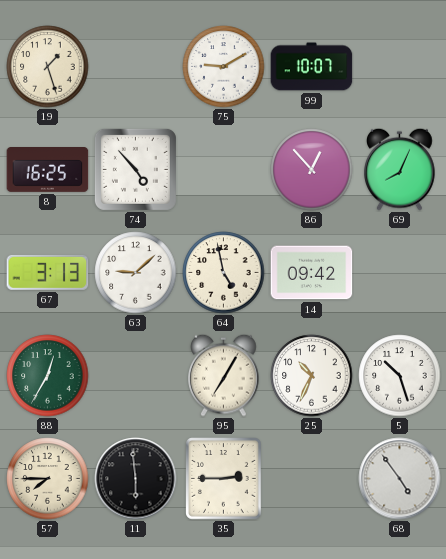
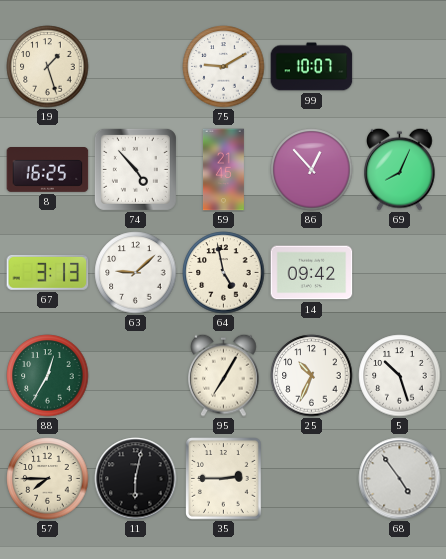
59: none -> 21:45
11: 5:59 -> 6:02
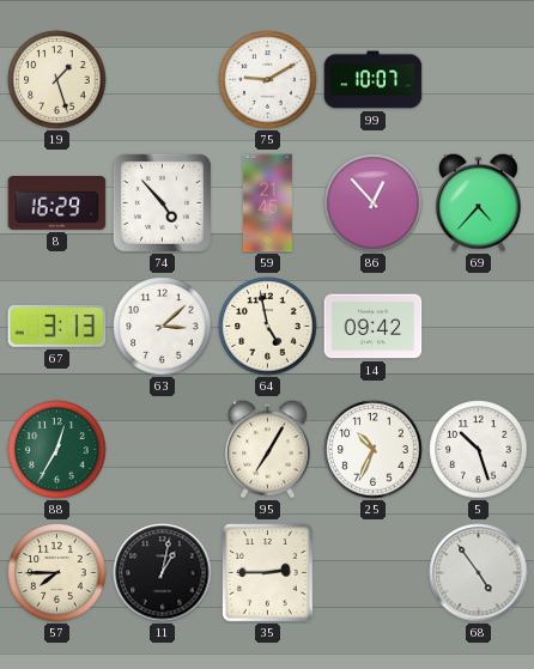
8: 16:25 -> 16:29
69: 8:04 -> 4:37
63: 9:08 -> 3:08
11: 6:02 -> 1:02
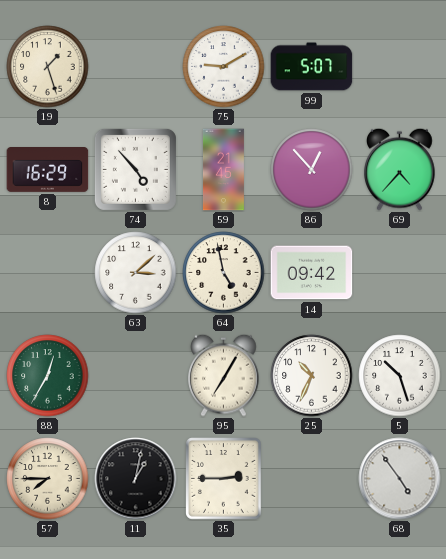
99: 10:07 -> 5:07
67: 3:13 -> none
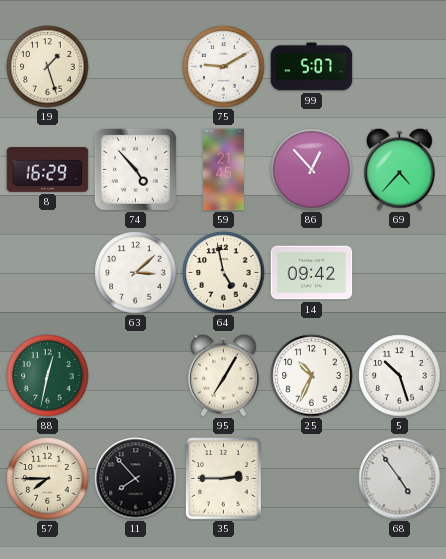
88: 12:35 -> 12:32
11: 1:02 -> 7:53
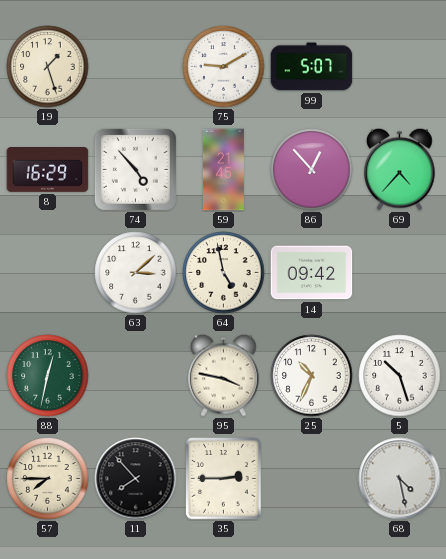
95: 7:05 -> 3:47
68: 4:54 -> 4:28
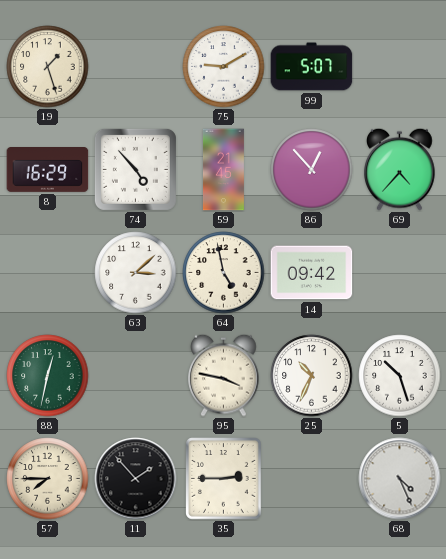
11: 7:53 -> 1:53
68: 4:28 -> 4:26
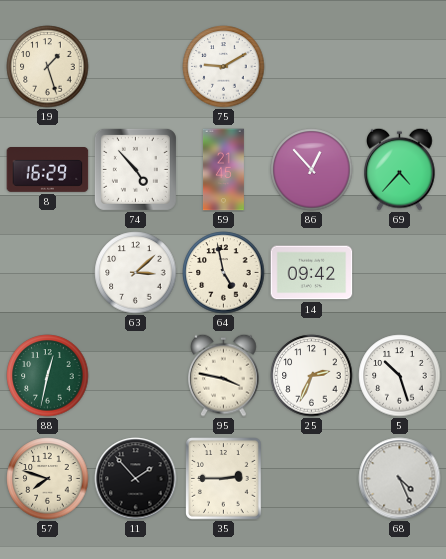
99: 5:07 -> none
25: 10:34 -> 2:34
57: 7:45 -> 7:48
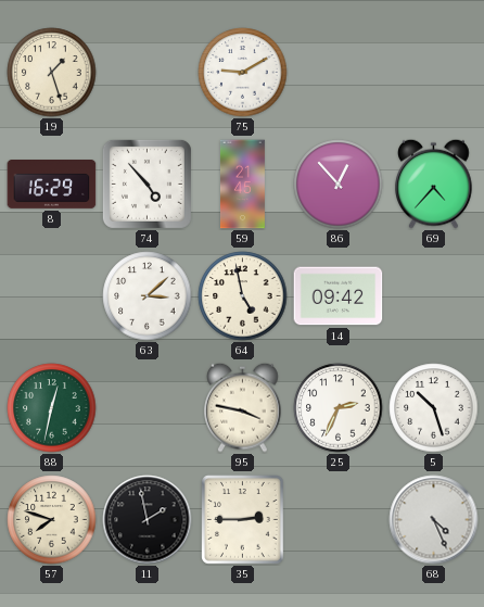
11: 1:53 -> 1:58
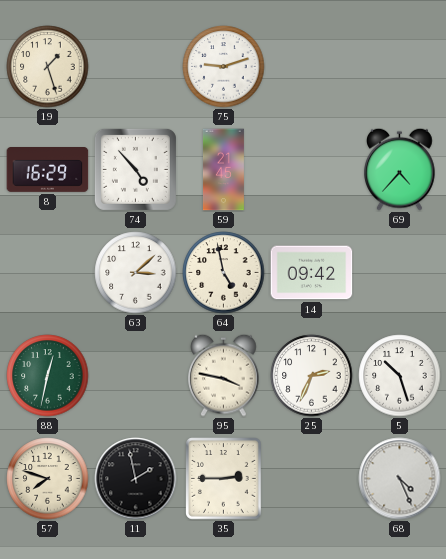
75: 9:10 -> 9:12
86: 12:53 -> none
